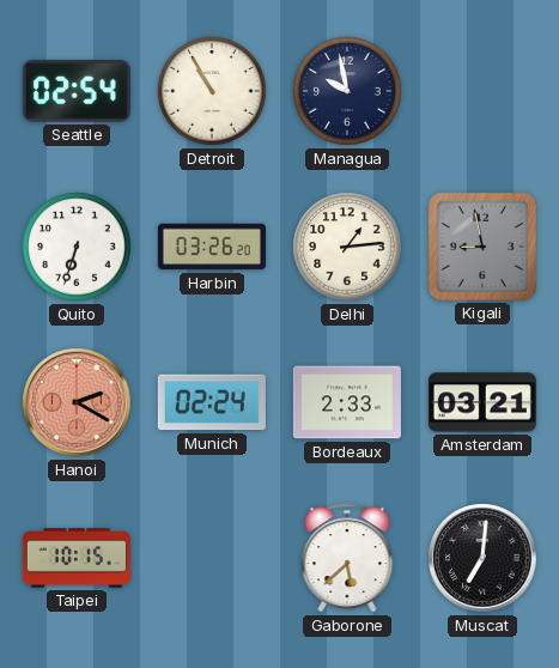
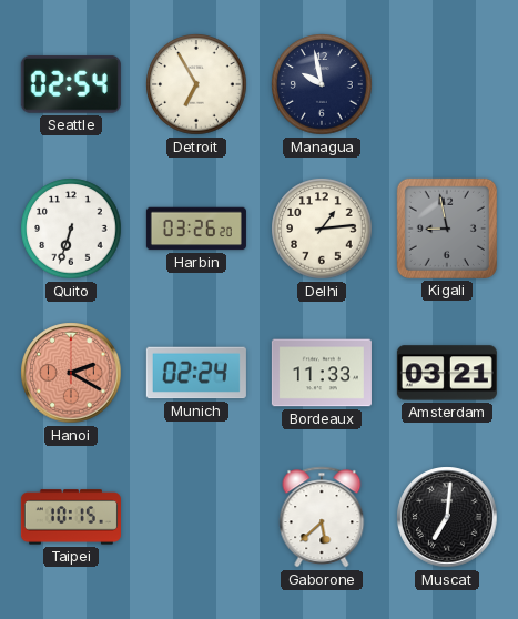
Detroit: 10:55 -> 6:55
Bordeaux: 2:33 -> 11:33
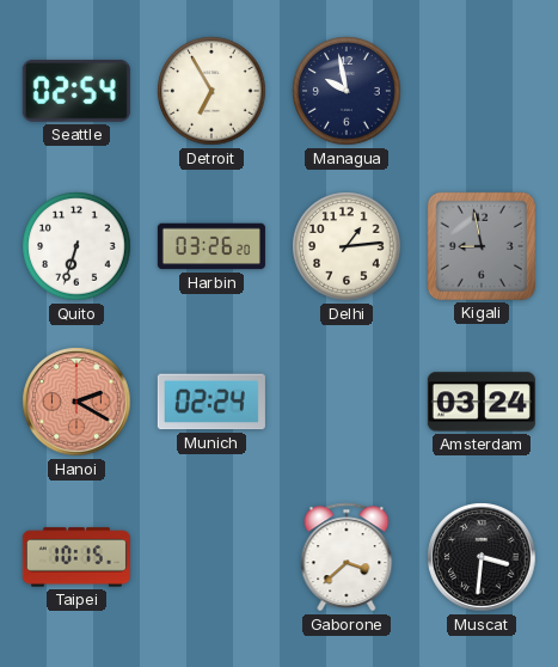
Bordeaux: 11:33 -> none
Amsterdam: 03:21 -> 03:24
Gaborone: 5:38 -> 3:38
Muscat: 7:01 -> 3:31
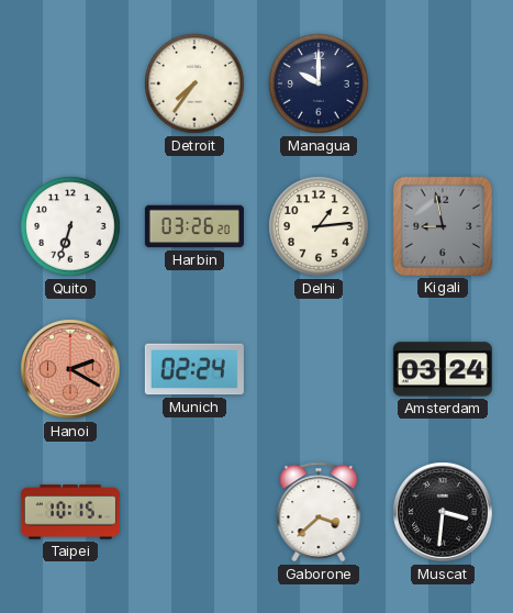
Seattle: 02:54 -> none
Detroit: 6:55 -> 7:36
Managua: 9:58 -> 10:00
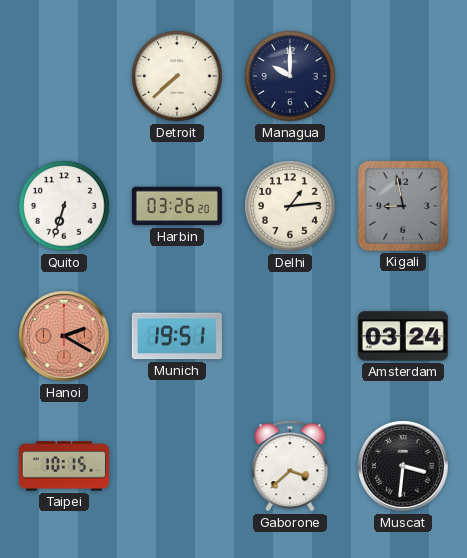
Detroit: 7:36 -> 7:38
Munich: 02:24 -> 19:51
